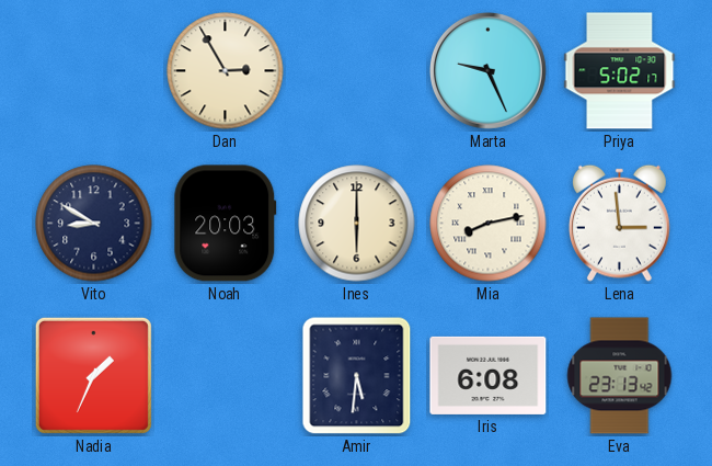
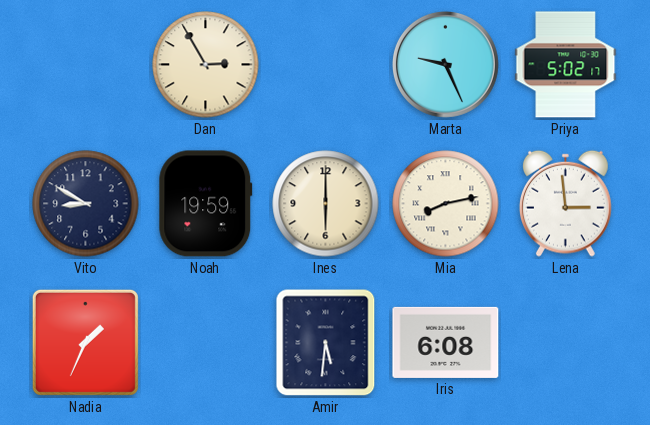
Noah: 20:03 -> 19:59
Eva: 23:13 -> none
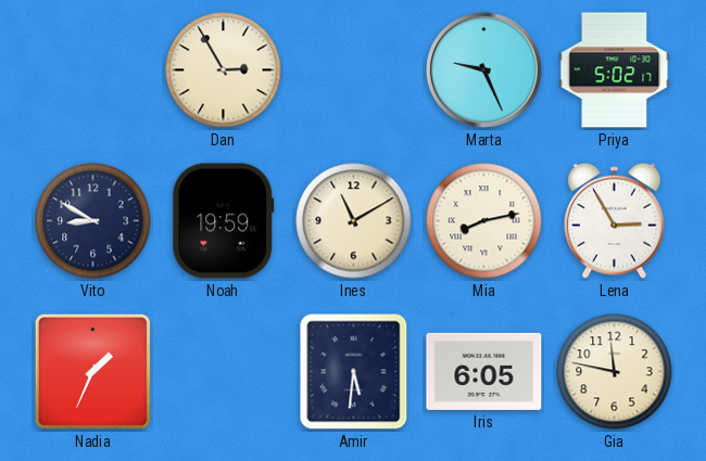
Ines: 6:00 -> 11:10
Lena: 2:59 -> 2:55
Iris: 6:08 -> 6:05
Gia: none -> 11:47
